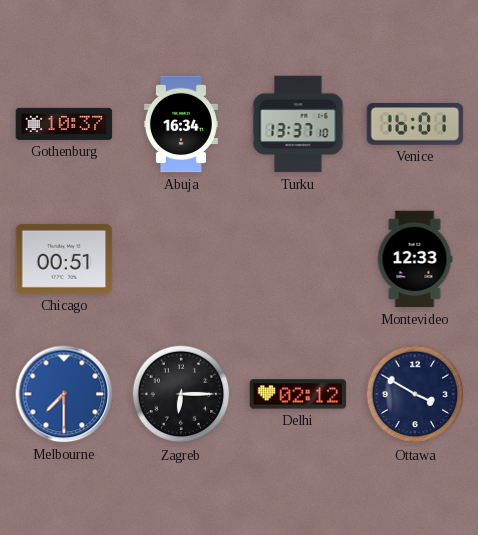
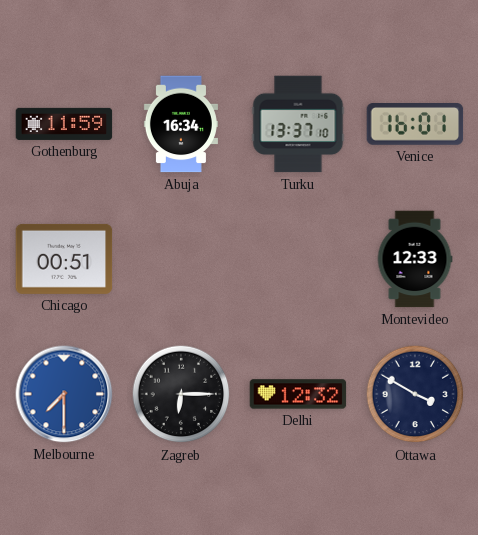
Gothenburg: 10:37 -> 11:59
Delhi: 02:12 -> 12:32
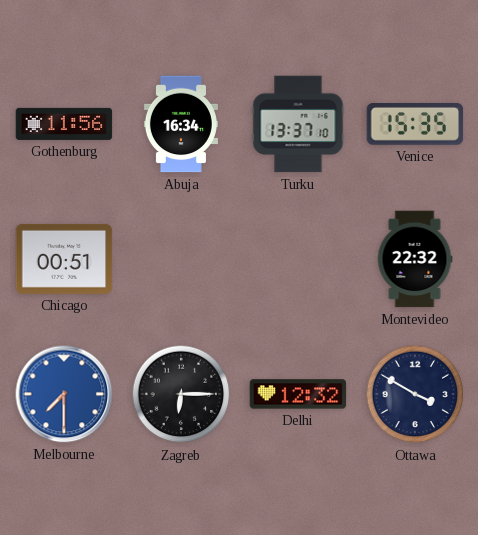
Gothenburg: 11:59 -> 11:56
Venice: 16:01 -> 15:35
Montevideo: 12:33 -> 22:32
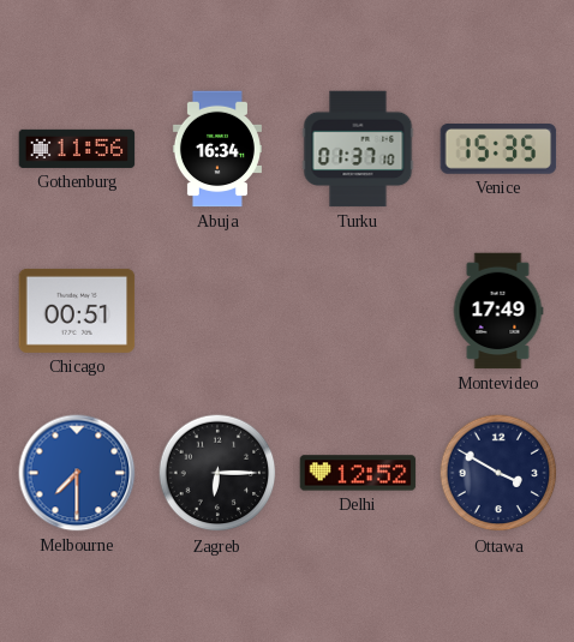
Turku: 13:37 -> 01:37
Montevideo: 22:32 -> 17:49
Delhi: 12:32 -> 12:52
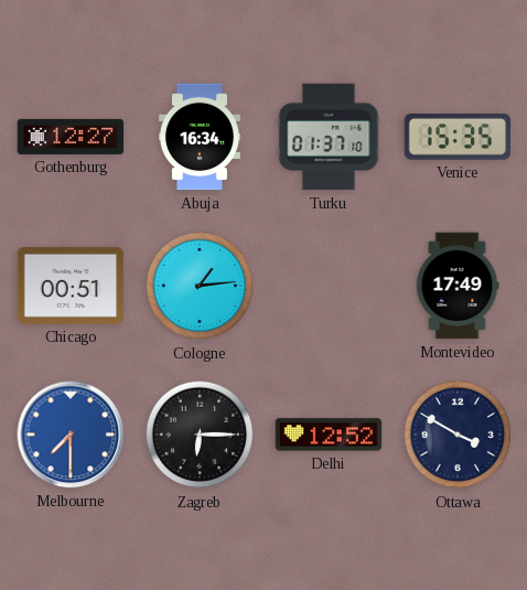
Gothenburg: 11:56 -> 12:27
Cologne: none -> 1:14
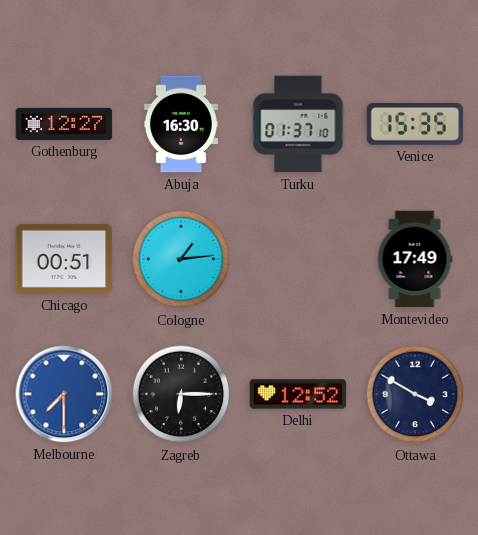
Abuja: 16:34 -> 16:30
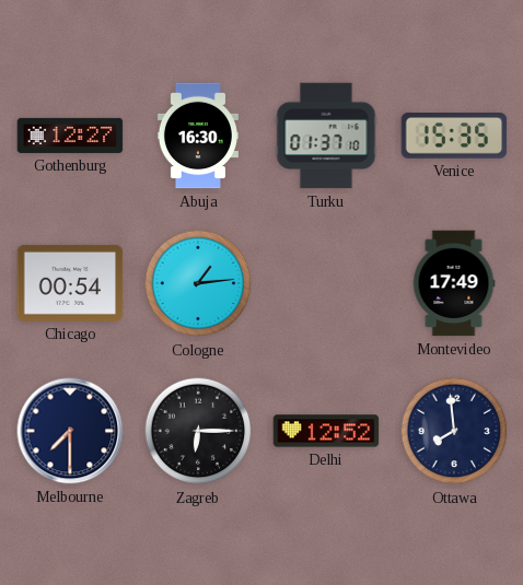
Chicago: 00:51 -> 00:54
Melbourne dial: blue -> navy
Ottawa: 3:50 -> 7:59
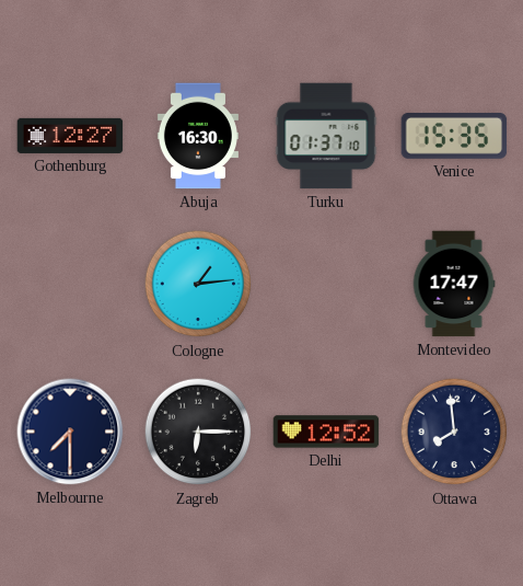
Chicago: 00:54 -> none
Montevideo: 17:49 -> 17:47
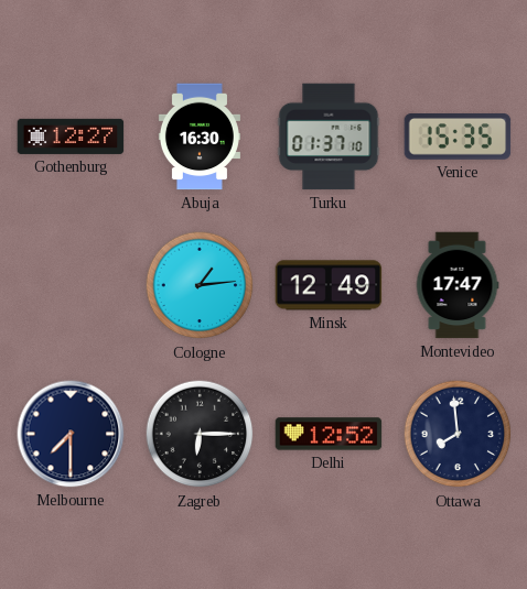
Minsk: none -> 12:49
